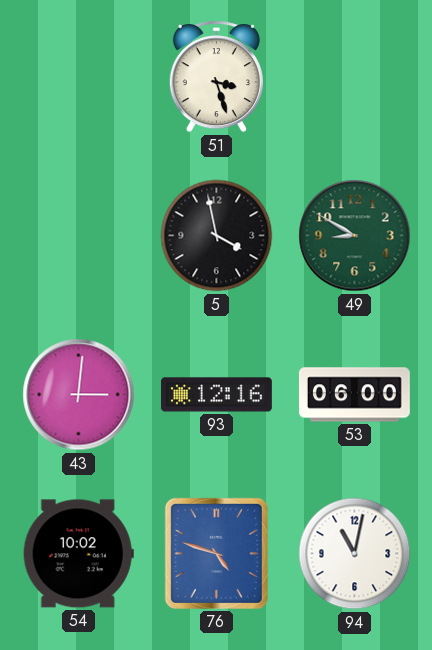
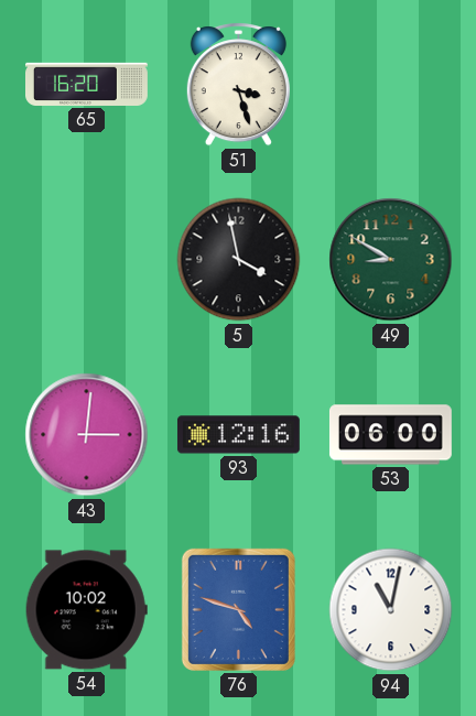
65: none -> 16:20
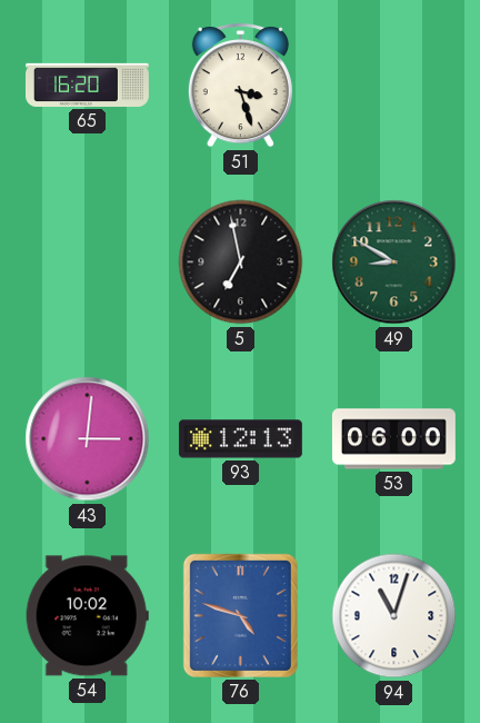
5: 3:58 -> 6:58
93: 12:16 -> 12:13
94: 11:02 -> 11:03
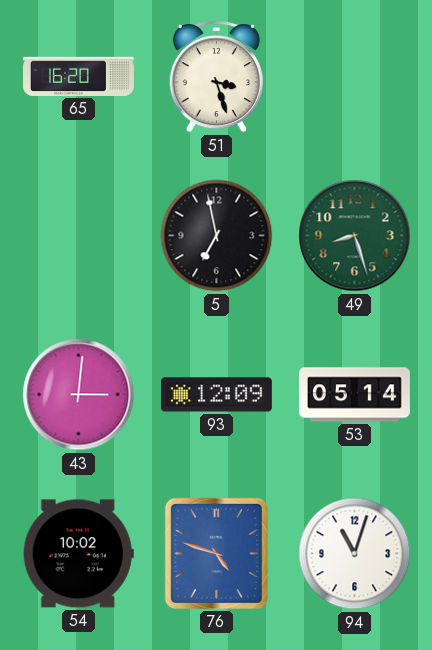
49: 8:50 -> 8:27
93: 12:13 -> 12:09
53: 06:00 -> 05:14
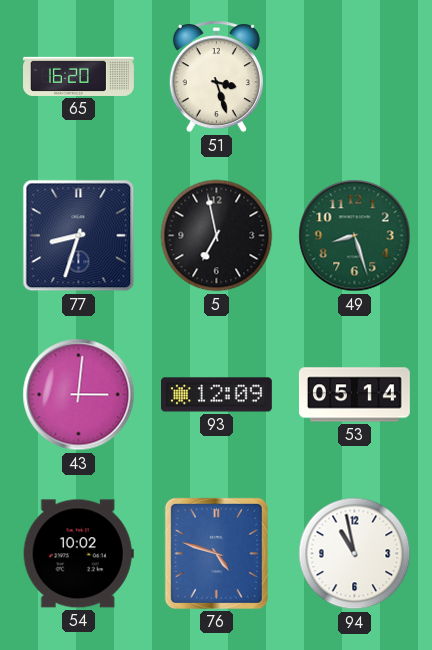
77: none -> 8:33
94: 11:03 -> 10:58
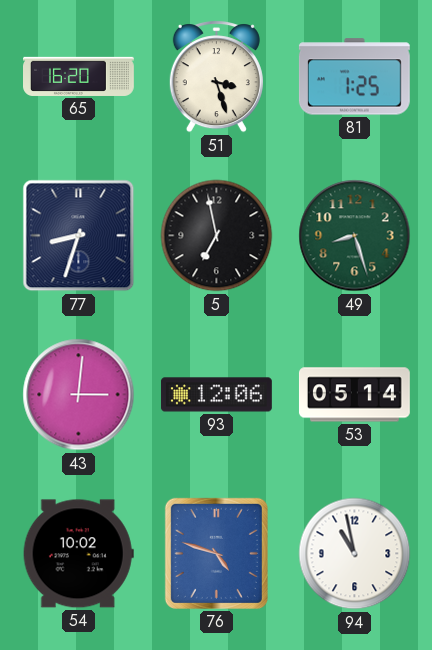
81: none -> 1:25
93: 12:09 -> 12:06
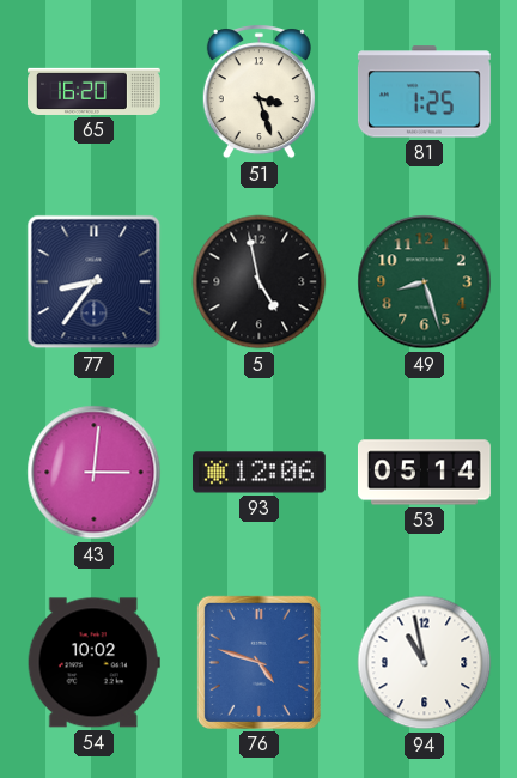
77: 8:33 -> 8:36
5: 6:58 -> 4:58
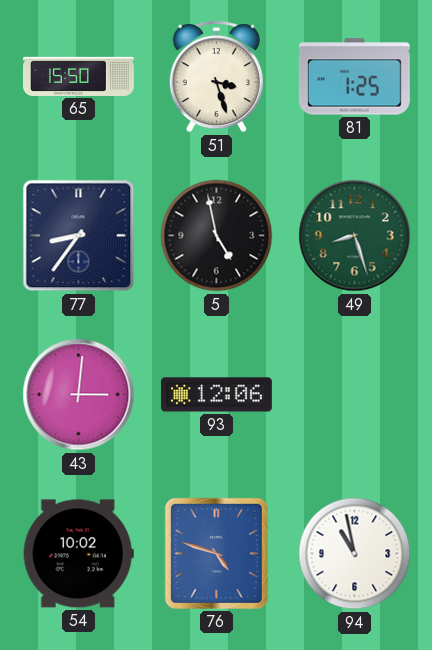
65: 16:20 -> 15:50
53: 05:14 -> none
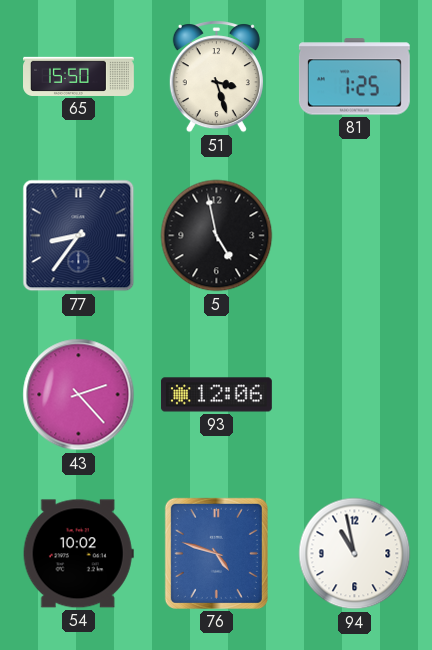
49: 8:27 -> none
43: 3:01 -> 2:23
